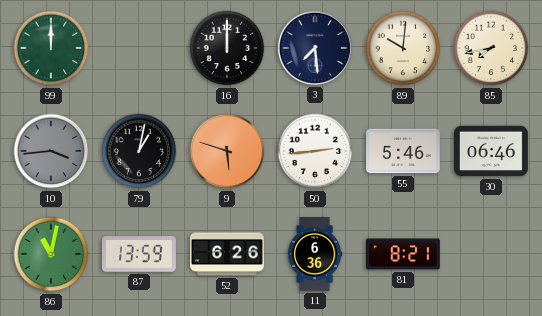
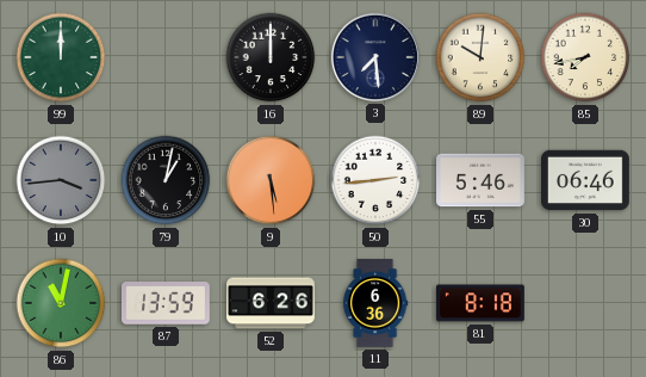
9: 5:48 -> 5:29
81: 8:21 -> 8:18
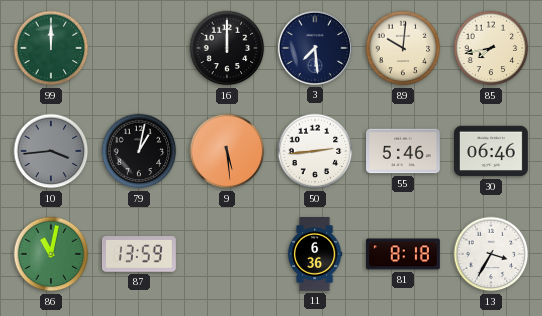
52: 6:26 -> none
13: none -> 3:35
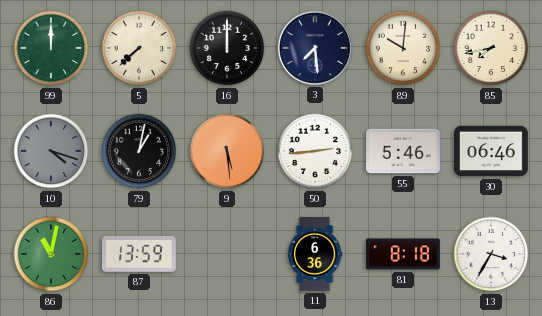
5: none -> 7:38
10: 3:44 -> 4:18
